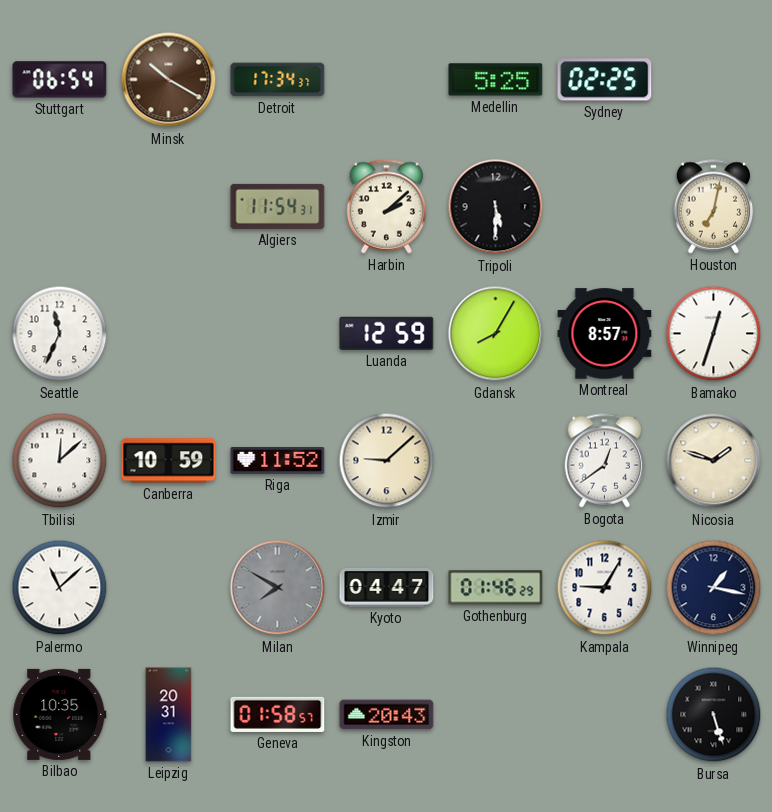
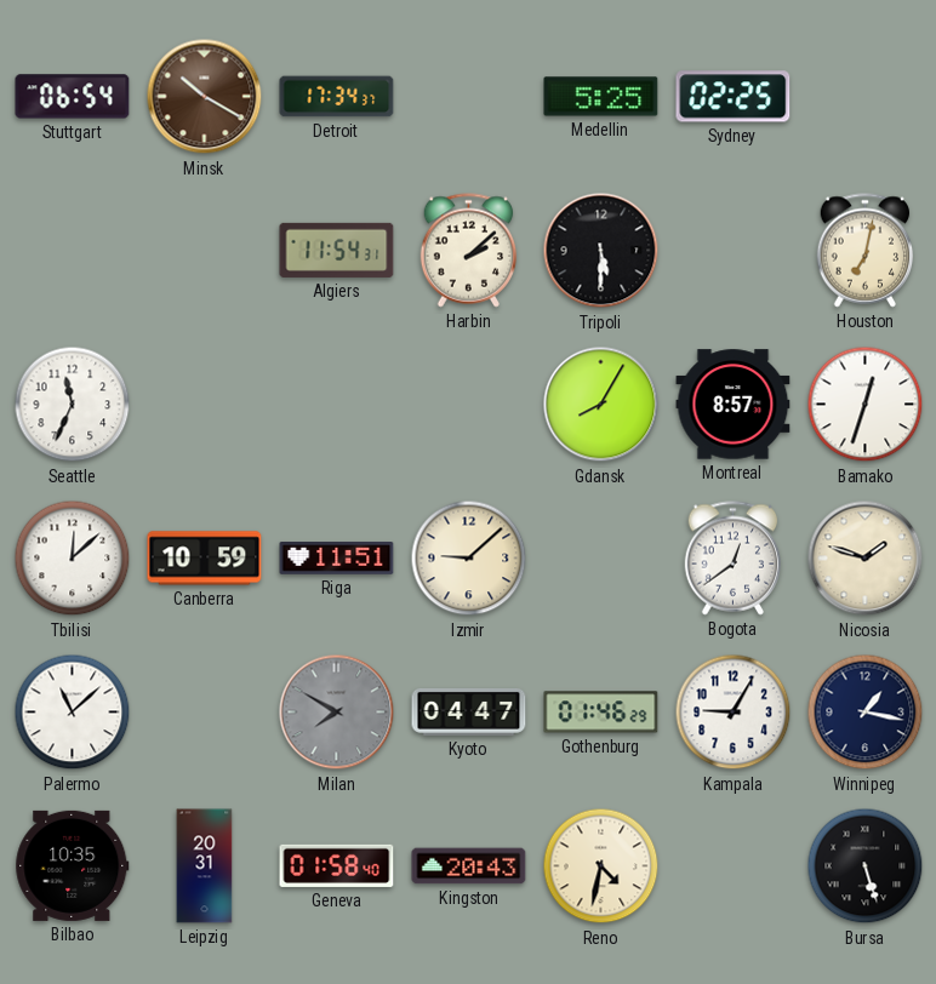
Luanda: 12:59 -> none
Riga: 11:52 -> 11:51
Geneva: 01:58:57 -> 01:58:40
Reno: none -> 4:32
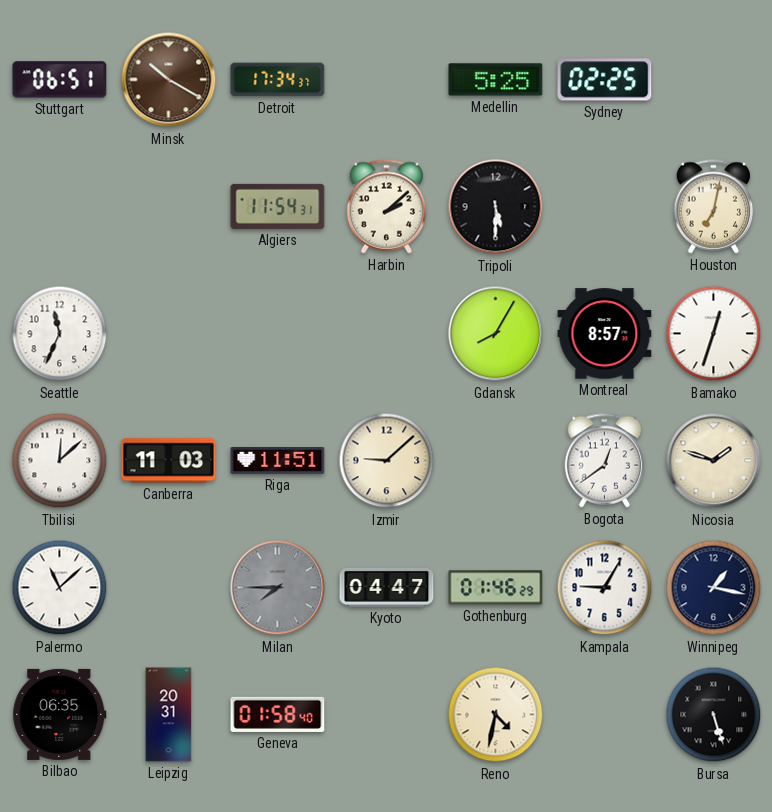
Stuttgart: 06:54 -> 06:51
Canberra: 10:59 -> 11:03
Milan: 7:50 -> 7:45
Bilbao: 10:35 -> 06:35
Kingston: 20:43 -> none
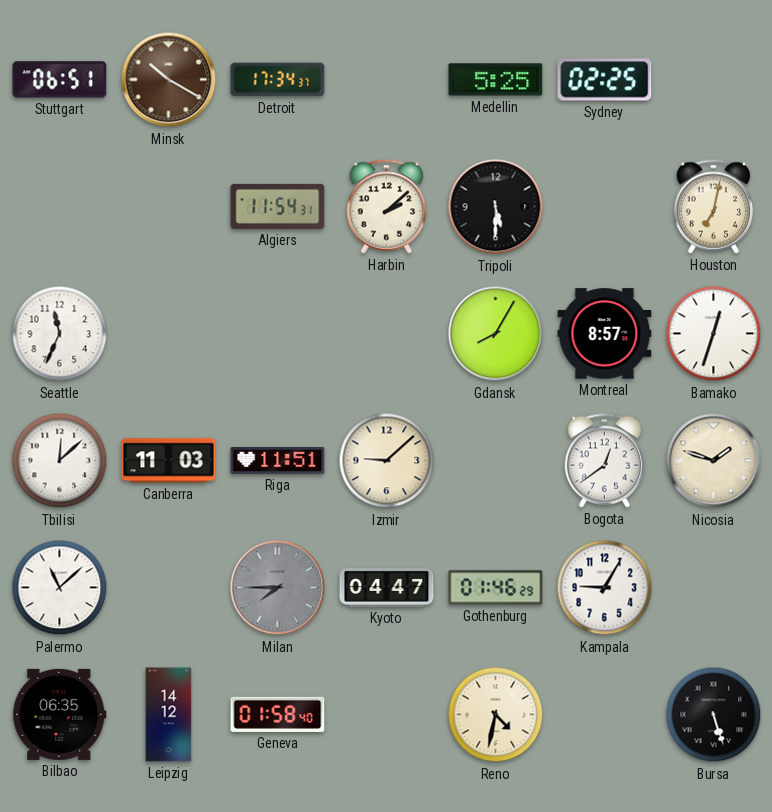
Winnipeg: 1:17 -> none
Leipzig: 20:31 -> 14:12
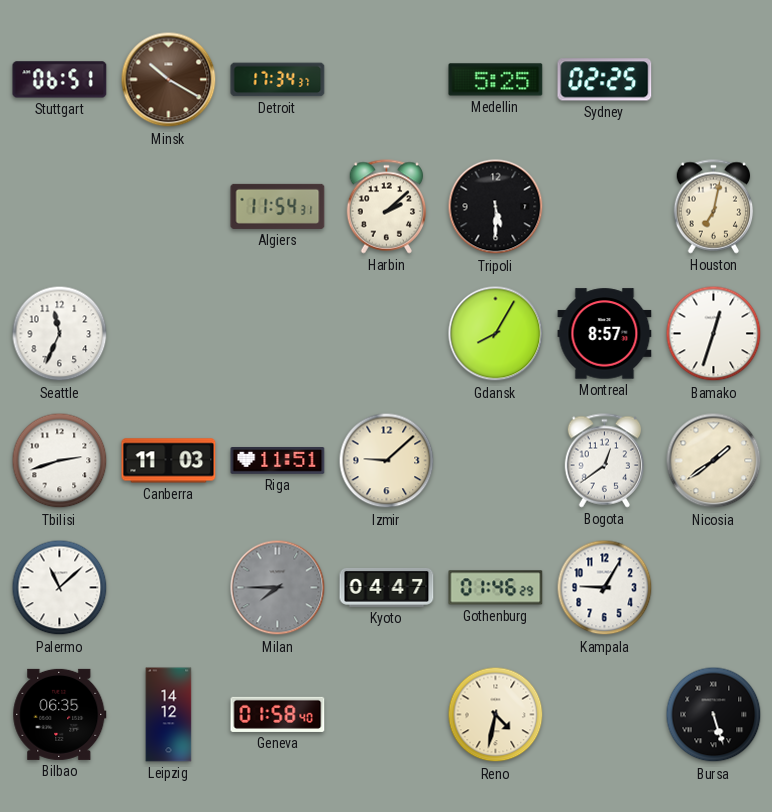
Tbilisi: 12:08 -> 2:42
Nicosia: 1:48 -> 1:39
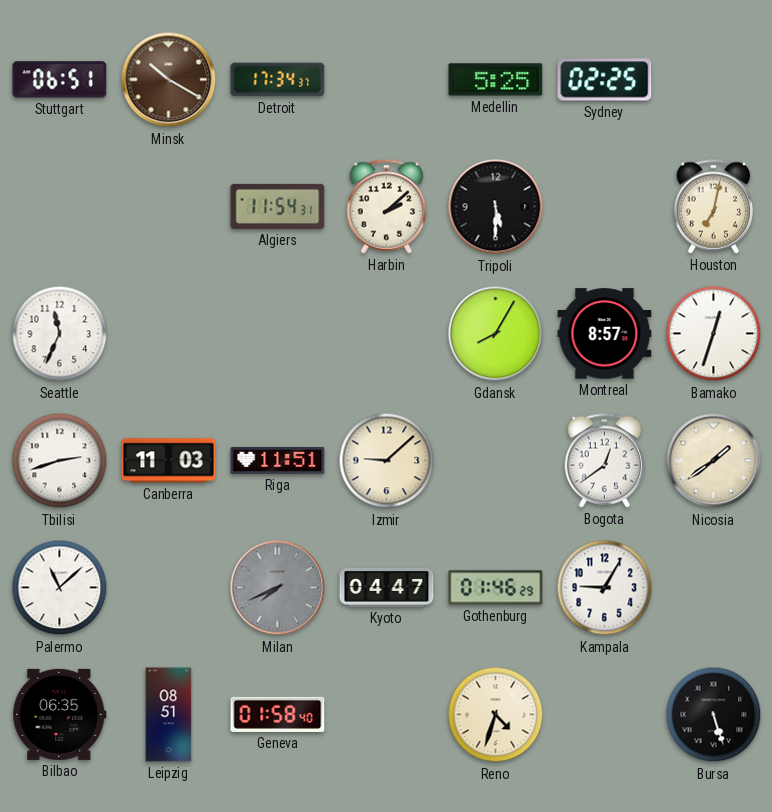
Milan: 7:45 -> 7:41
Leipzig: 14:12 -> 08:51
Reno: 4:32 -> 4:33
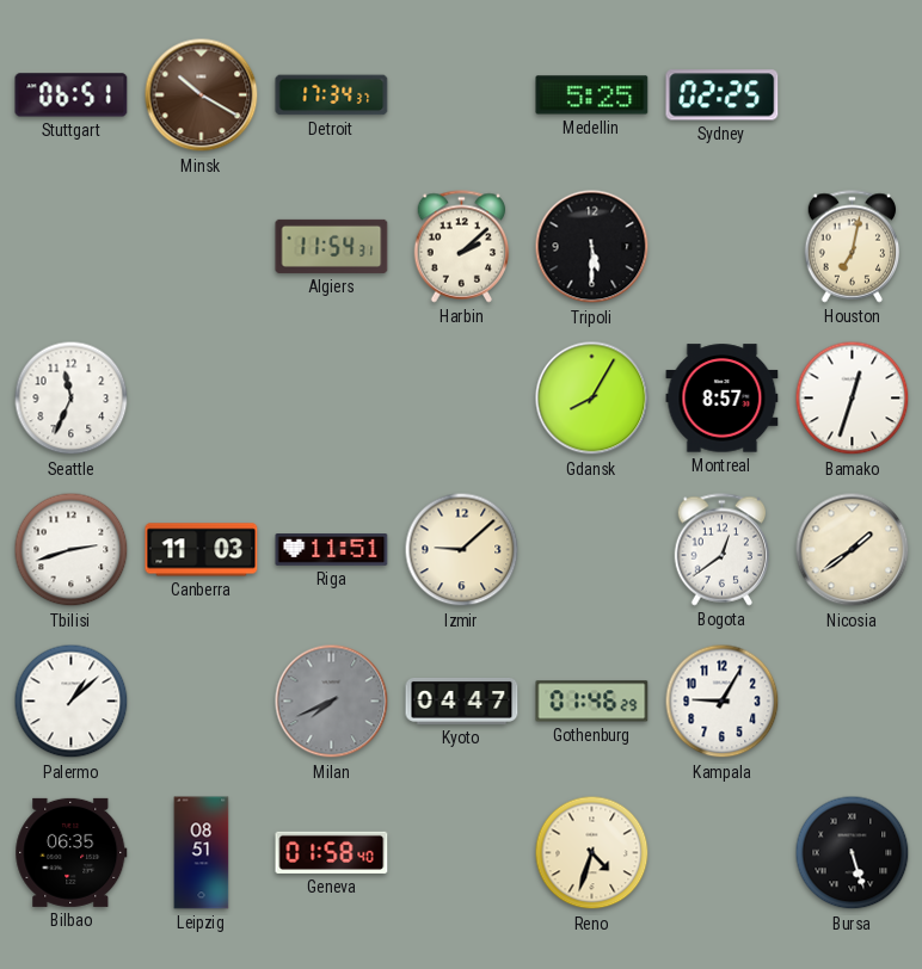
Palermo: 11:08 -> 1:08
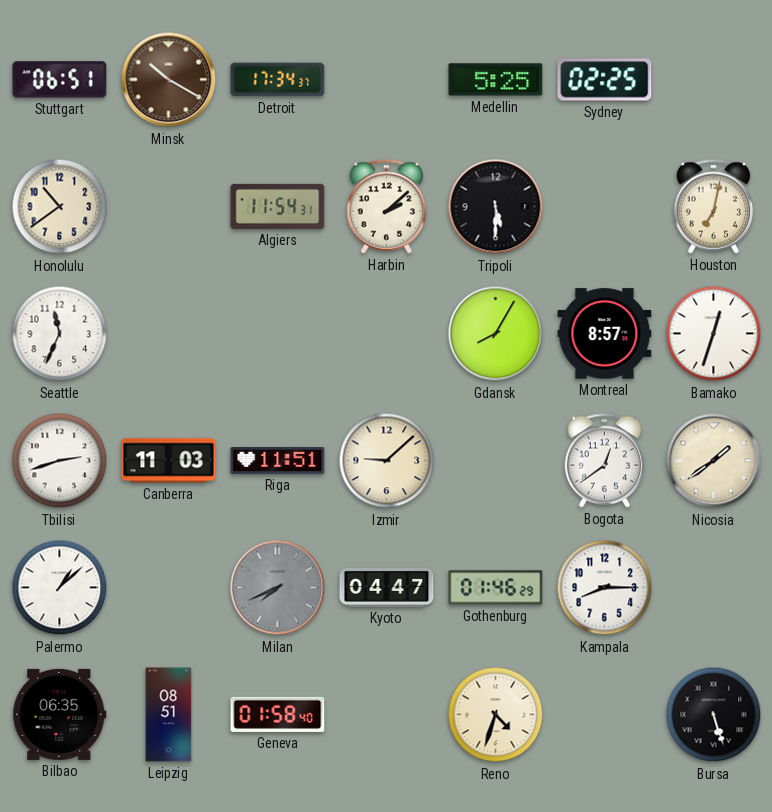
Honolulu: none -> 10:39
Kampala: 9:05 -> 8:15
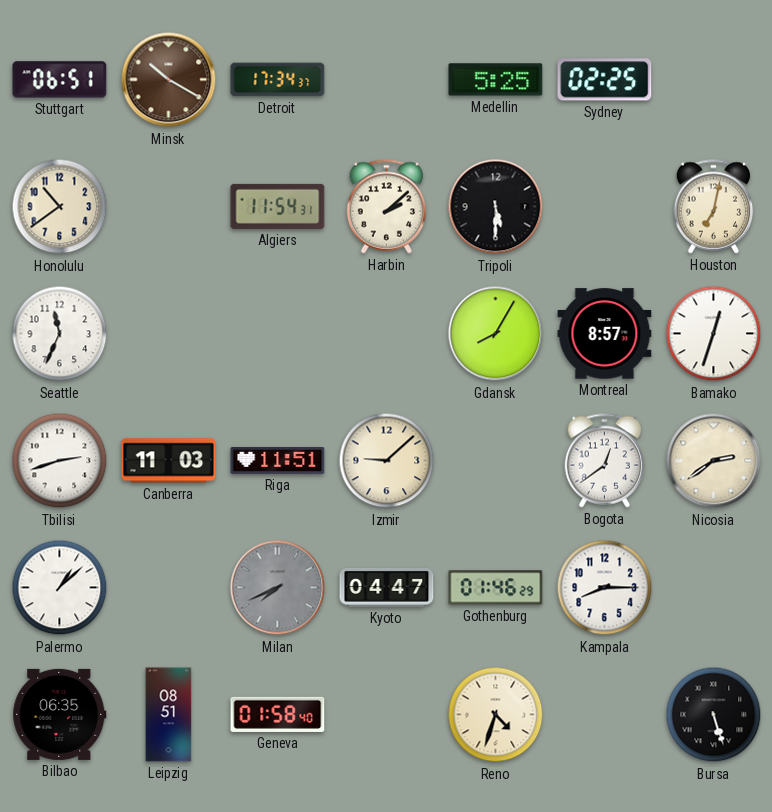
Nicosia: 1:39 -> 2:39
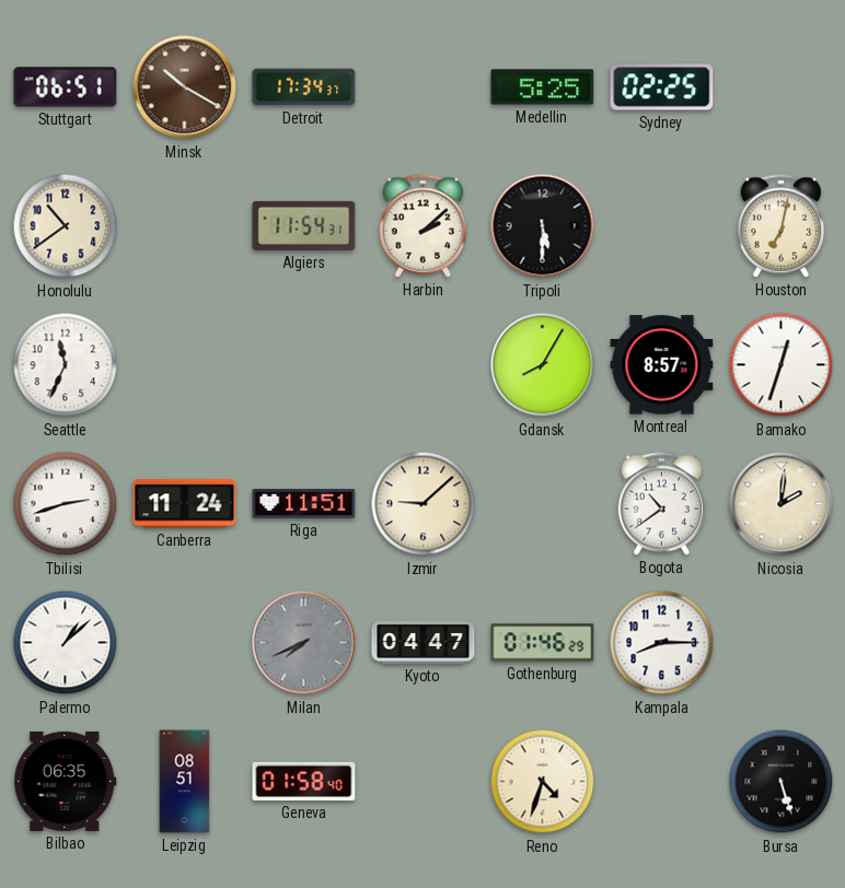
Canberra: 11:03 -> 11:24
Bogota: 12:39 -> 10:39
Nicosia: 2:39 -> 2:01
